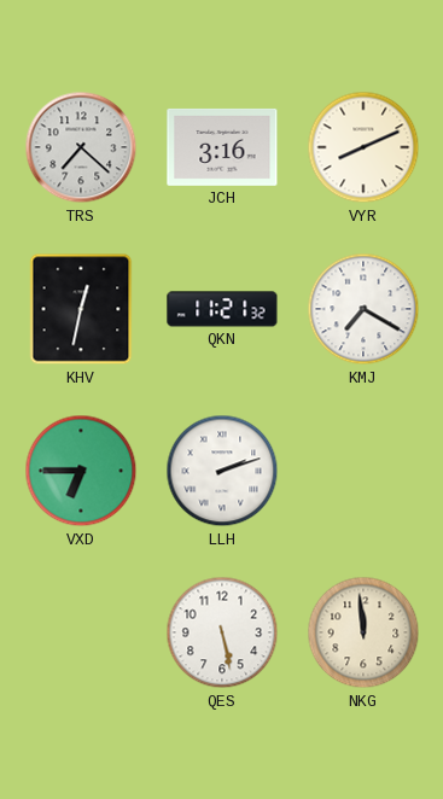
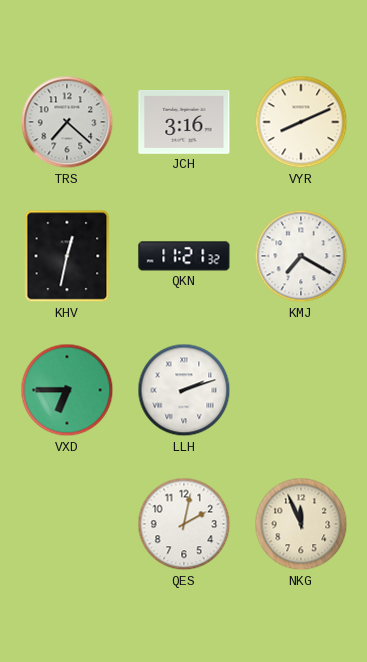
QES: 5:28 -> 2:02
NKG: 11:59 -> 11:56
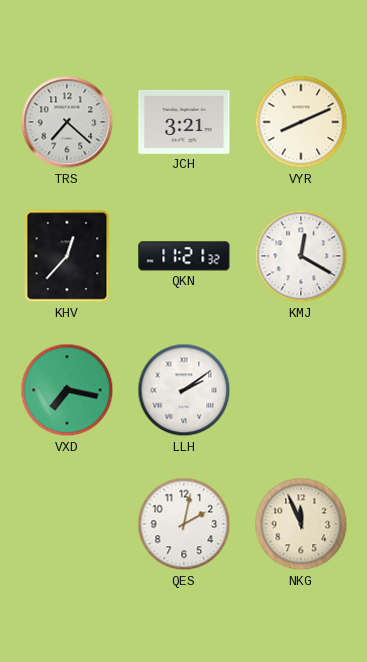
JCH: 3:16 -> 3:21
KHV: 12:32 -> 12:37
KMJ: 7:20 -> 12:20
VXD: 6:45 -> 7:17
LLH: 2:12 -> 2:09
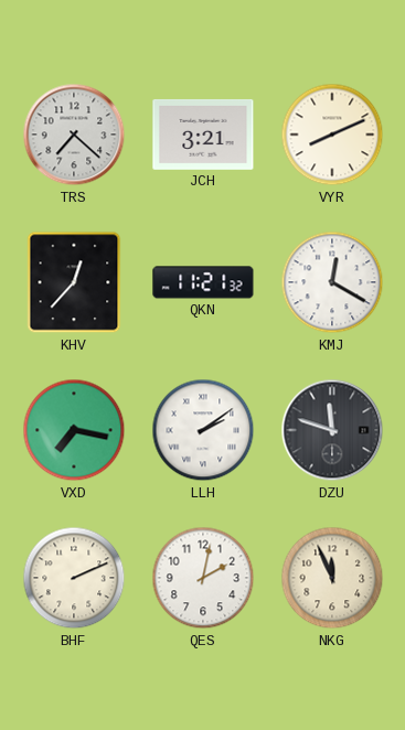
DZU: none -> 11:48
BHF: none -> 2:11
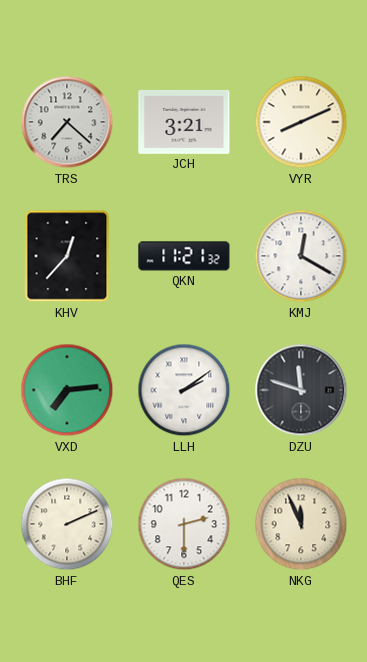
VXD: 7:17 -> 7:14
QES: 2:02 -> 2:30
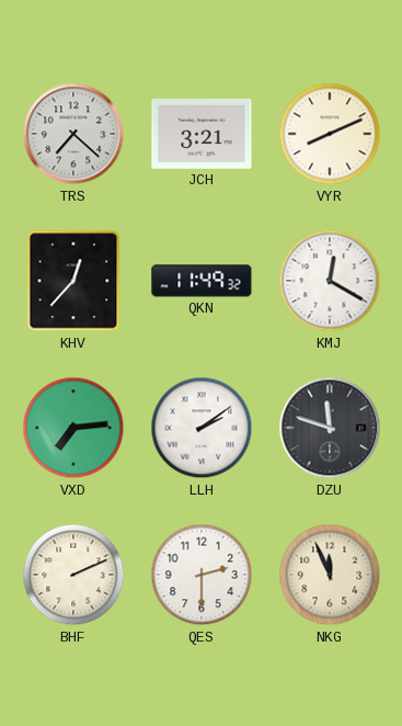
QKN: 11:21 -> 11:49
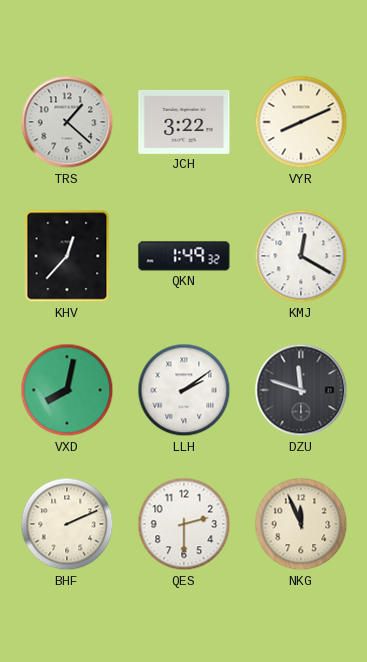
TRS: 7:22 -> 1:22
JCH: 3:21 -> 3:22
QKN: 11:49 -> 1:49
VXD: 7:14 -> 8:02
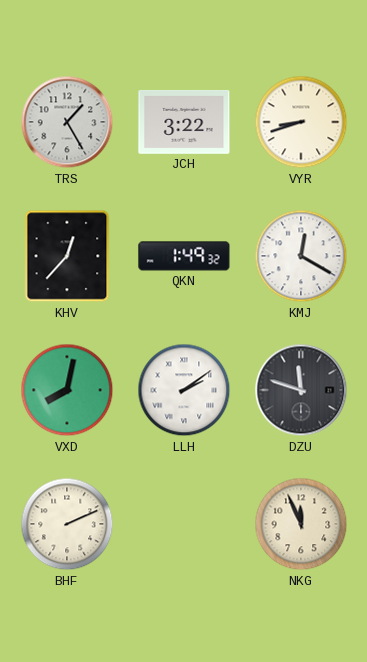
TRS: 1:22 -> 1:25
VYR: 8:11 -> 8:42
QES: 2:30 -> none
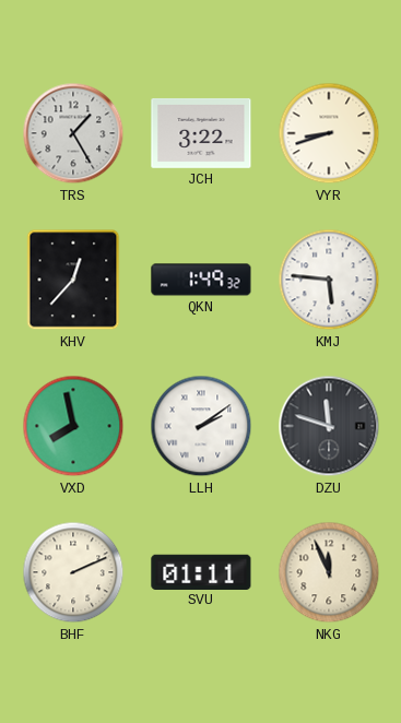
KMJ: 12:20 -> 5:46
VXD: 8:02 -> 7:58
SVU: none -> 01:11
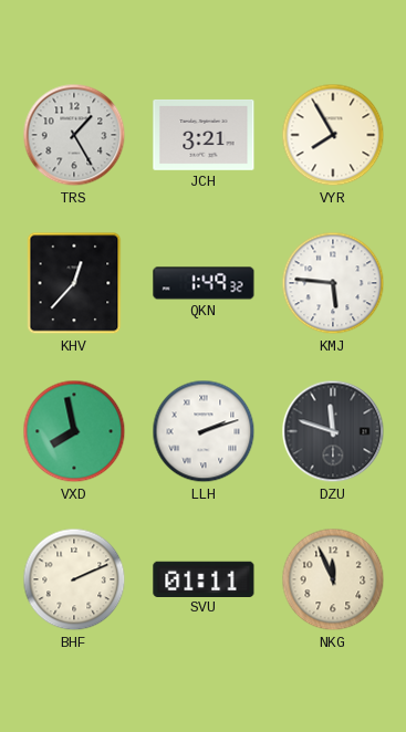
JCH: 3:22 -> 3:21
VYR: 8:42 -> 7:55
LLH: 2:09 -> 2:12
